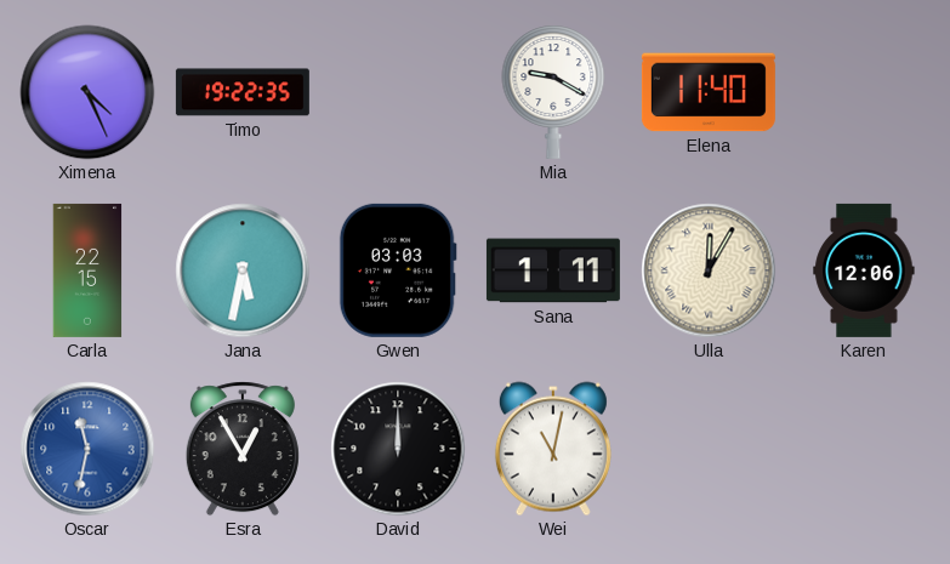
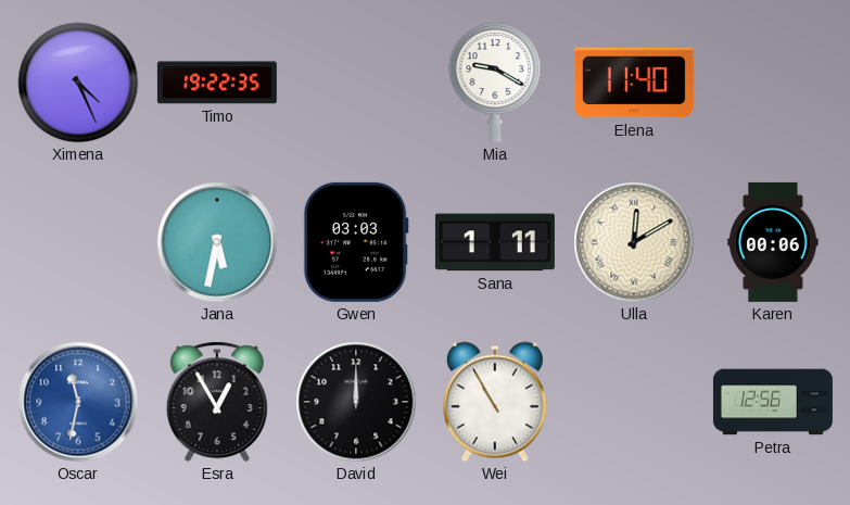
Carla: 22:15 -> none
Ulla: 12:05 -> 12:10
Karen: 12:06 -> 00:06
Wei: 11:02 -> 10:55
Petra: none -> 12:56
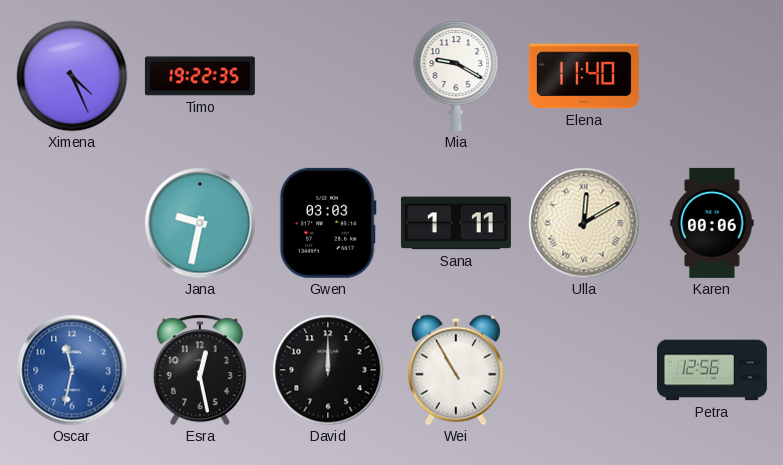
Jana: 5:32 -> 9:32
Esra: 12:55 -> 12:28
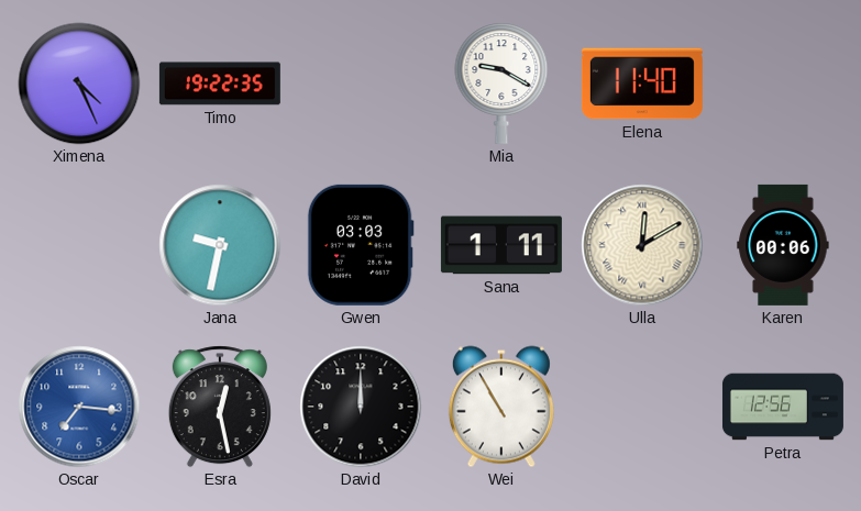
Oscar: 11:32 -> 7:16
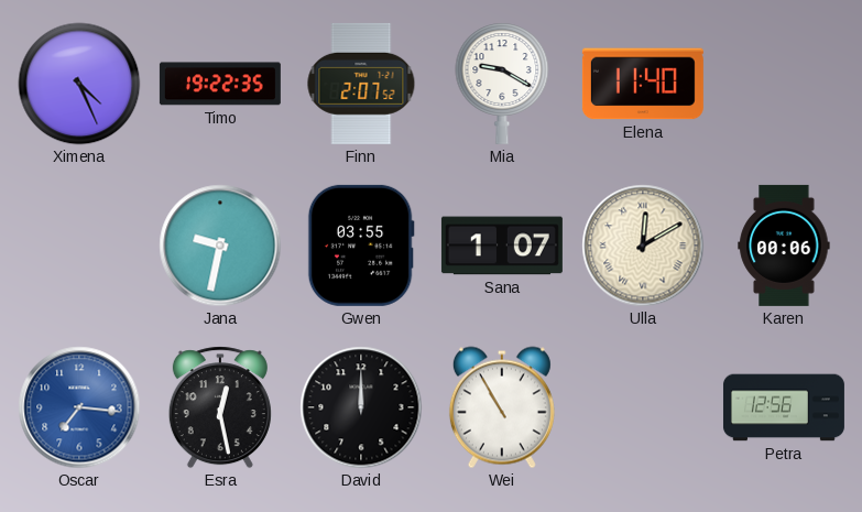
Finn: none -> 2:07
Gwen: 03:03 -> 03:55
Sana: 1:11 -> 1:07
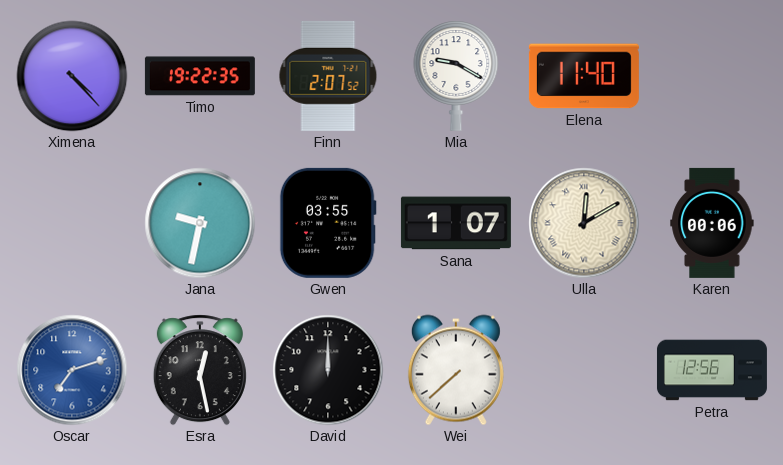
Ximena: 4:26 -> 4:23
Oscar: 7:16 -> 7:12
Wei: 10:55 -> 7:38
